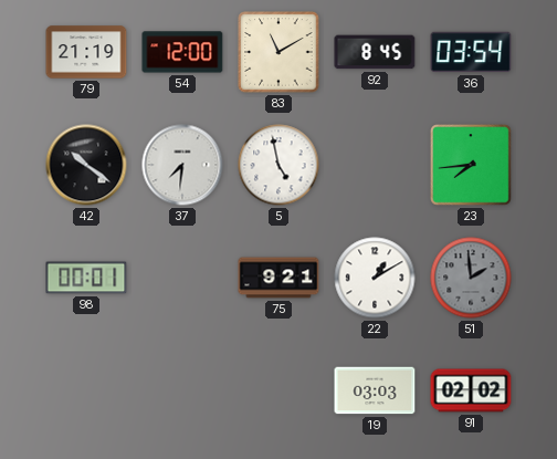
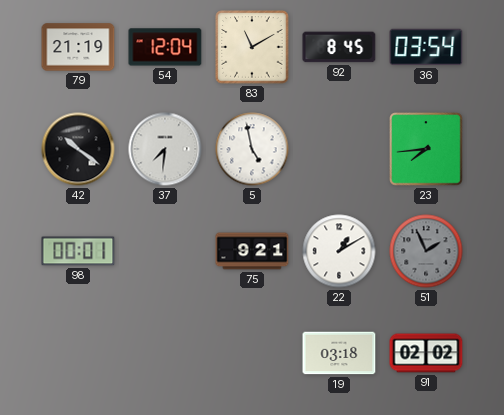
54: 12:00 -> 12:04
51: 1:59 -> 1:56
19: 03:03 -> 03:18
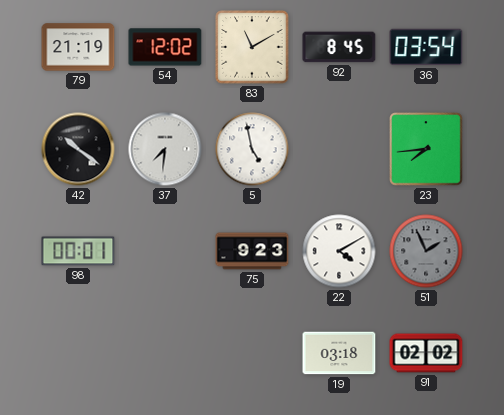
54: 12:04 -> 12:02
75: 9:21 -> 9:23
22: 1:10 -> 4:10
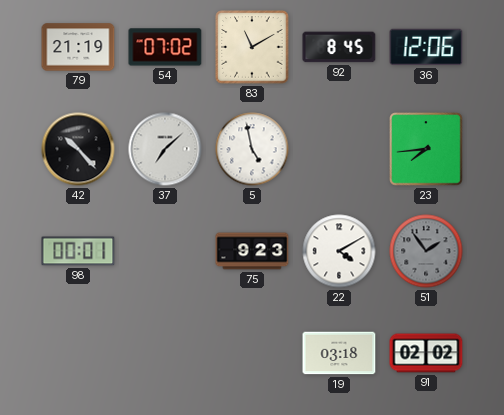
54: 12:02 -> 07:02
36: 03:54 -> 12:06
42: 10:21 -> 10:23
37: 7:31 -> 7:08
51: 1:56 -> 1:54
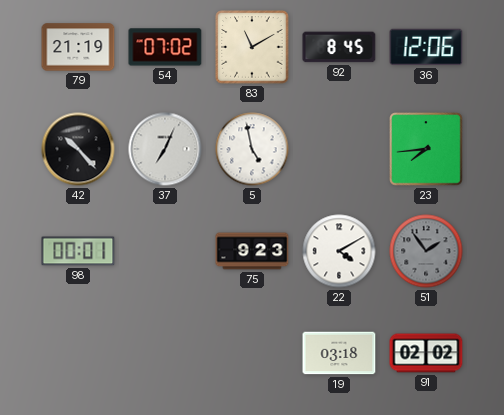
37: 7:08 -> 7:04
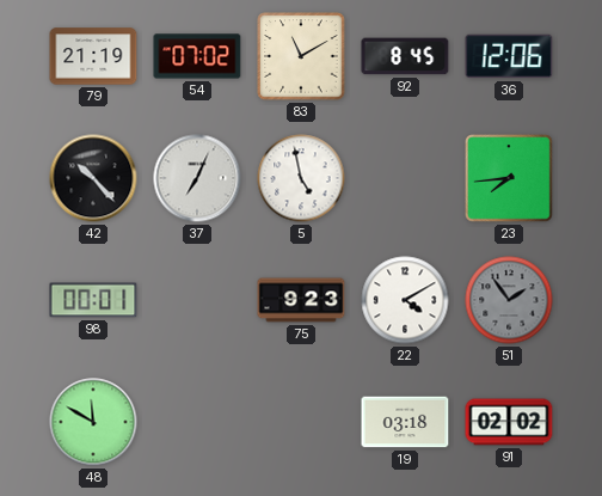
48: none -> 11:50
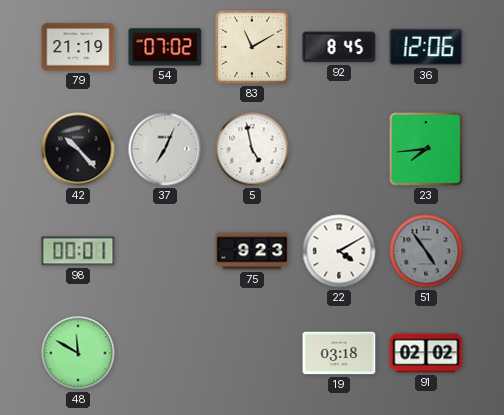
51: 1:54 -> 4:54
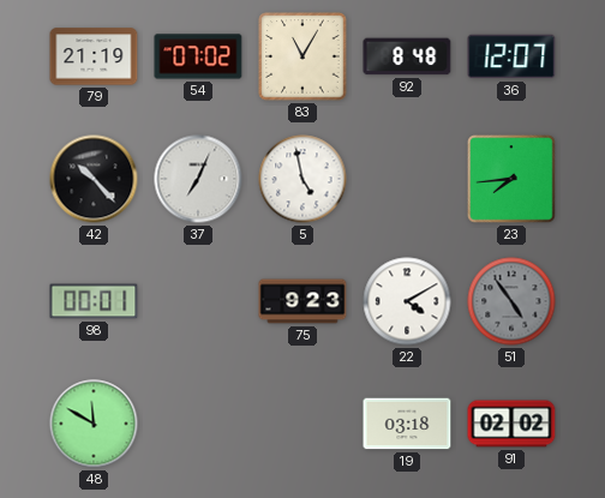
83: 11:10 -> 11:05
92: 8:45 -> 8:48
36: 12:06 -> 12:07
